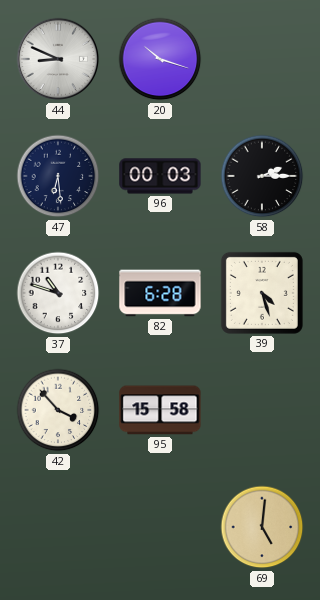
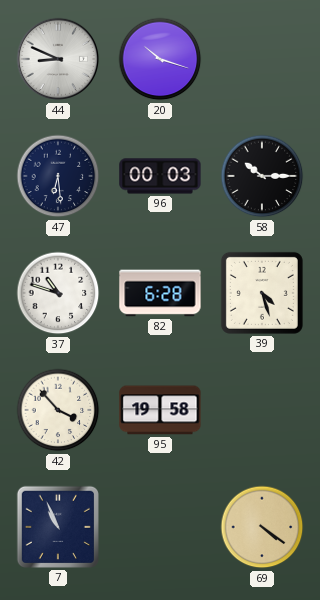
58: 2:15 -> 10:15
95: 15:58 -> 19:58
7: none -> 10:56
69: 5:01 -> 4:21
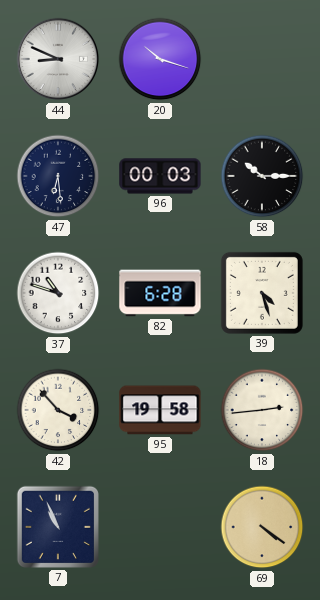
18: none -> 2:44
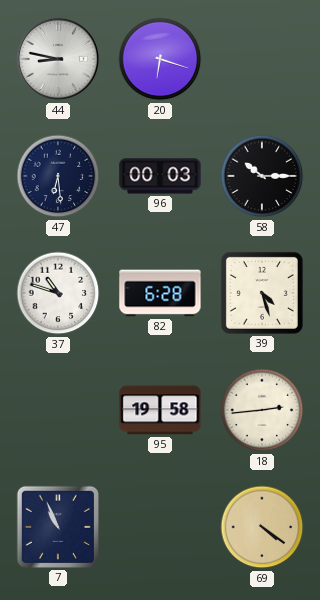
44: 8:49 -> 8:47
20: 10:18 -> 6:18
42: 3:53 -> none
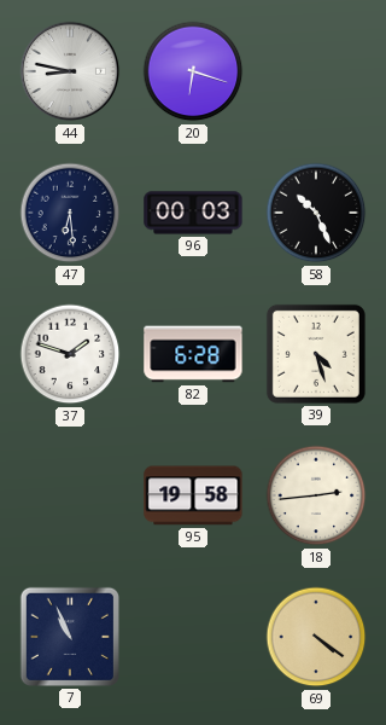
58: 10:15 -> 10:26
37: 10:48 -> 1:48
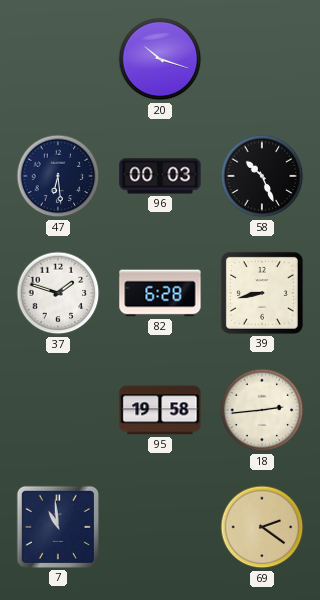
44: 8:47 -> none
20: 6:18 -> 10:18
39: 4:27 -> 8:43
7: 10:56 -> 10:59
69: 4:21 -> 2:21
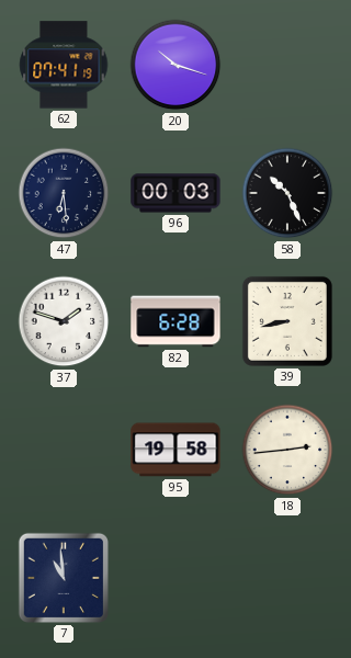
62: none -> 07:41
69: 2:21 -> none
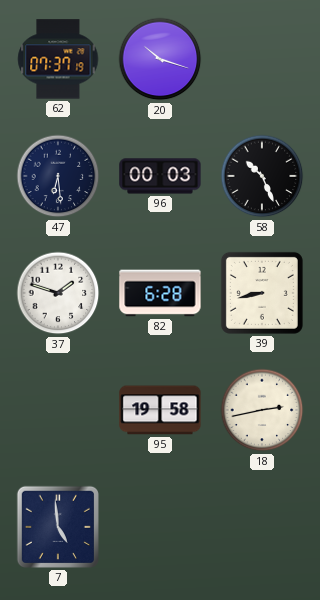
62: 07:41 -> 07:37
18: 2:44 -> 2:43
7: 10:59 -> 4:59
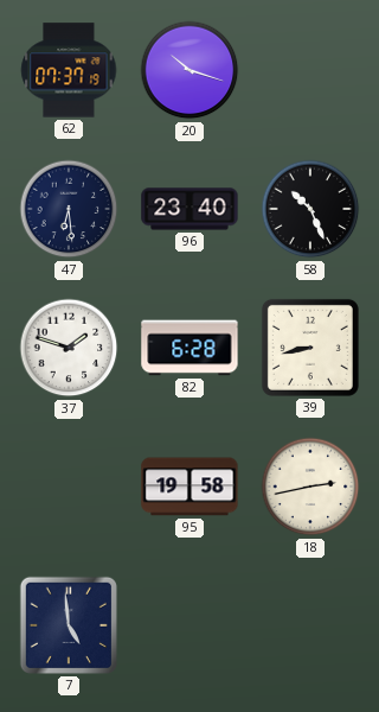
96: 00:03 -> 23:40
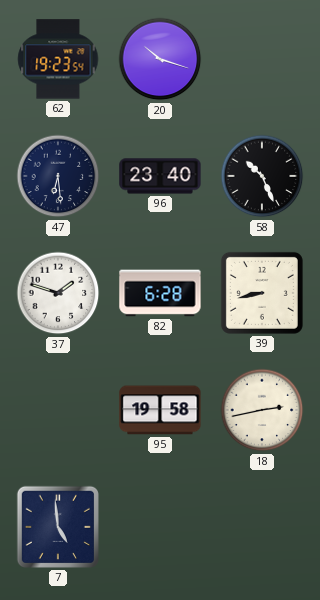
62: 07:37 -> 19:23
